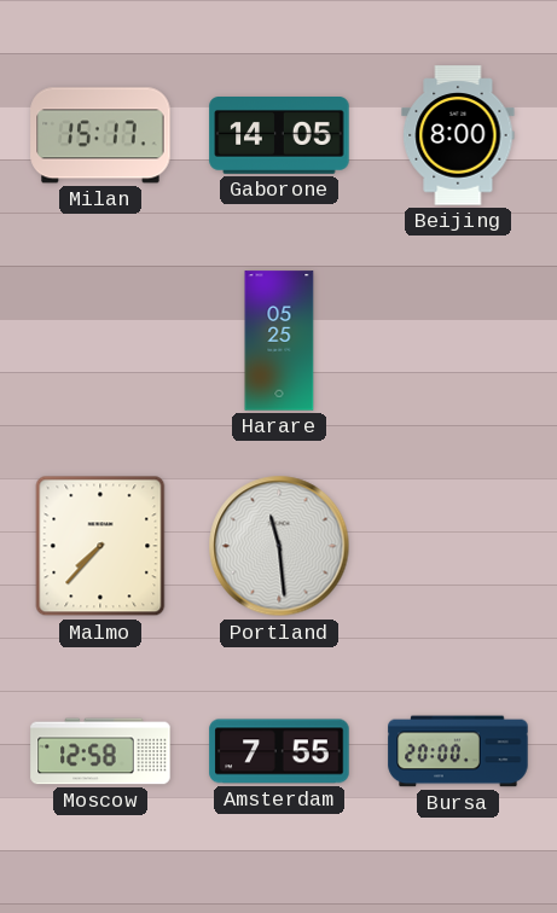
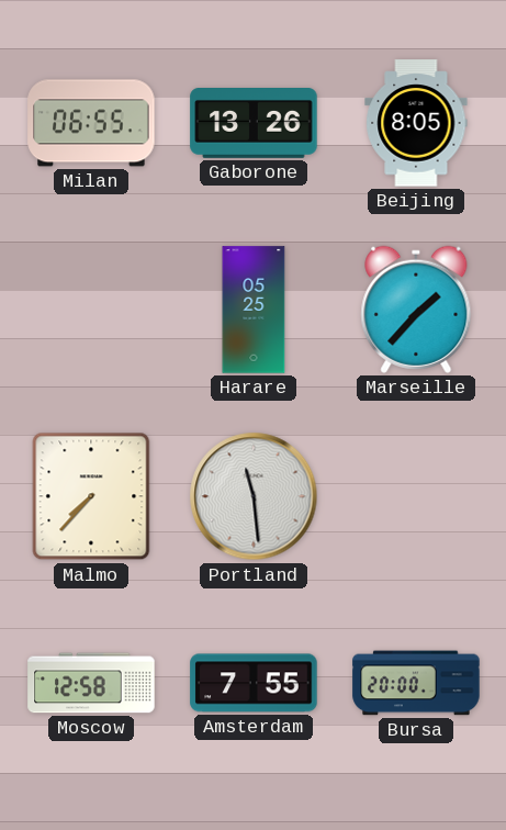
Milan: 15:17 -> 06:55
Gaborone: 14:05 -> 13:26
Beijing: 8:00 -> 8:05
Marseille: none -> 1:37
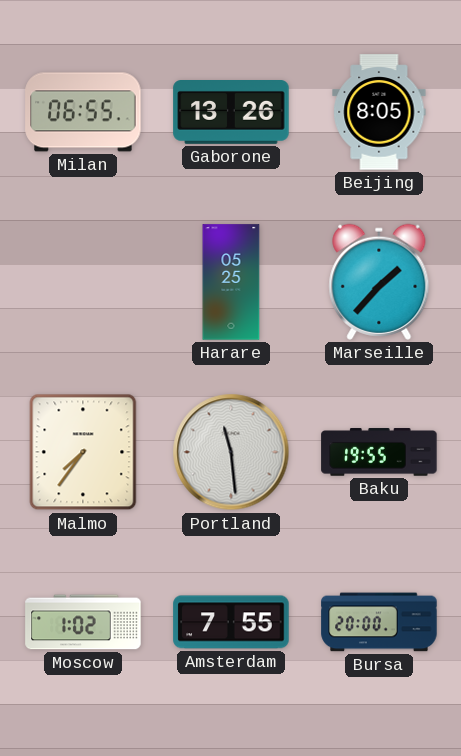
Malmo: 7:37 -> 7:36
Baku: none -> 19:55
Moscow: 12:58 -> 1:02
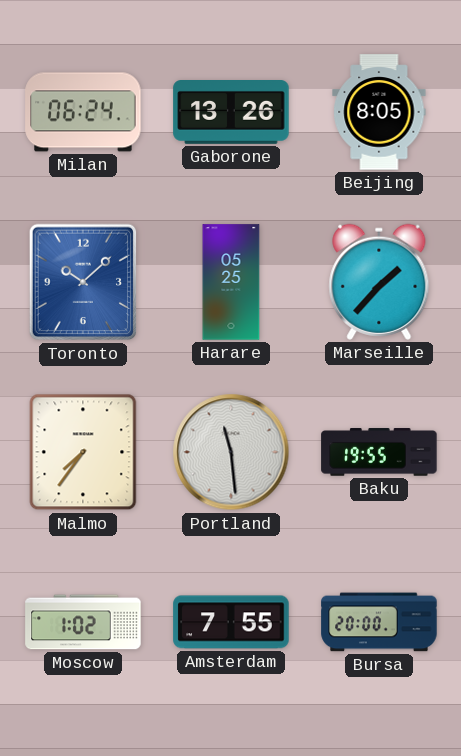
Milan: 06:55 -> 06:24
Toronto: none -> 10:08
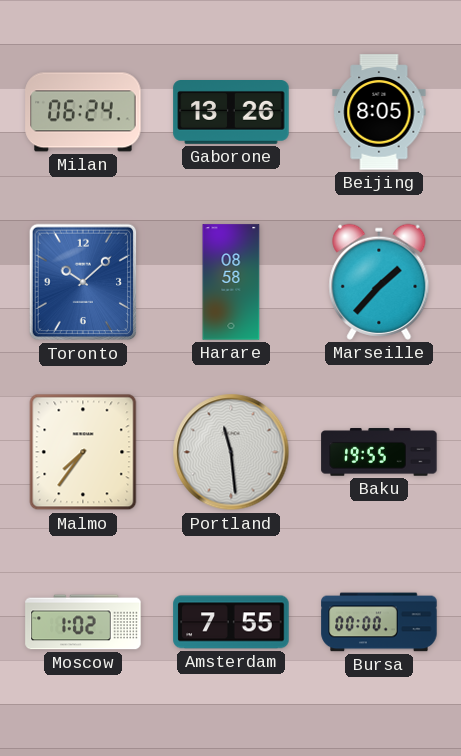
Harare: 05:25 -> 08:58
Bursa: 20:00 -> 00:00
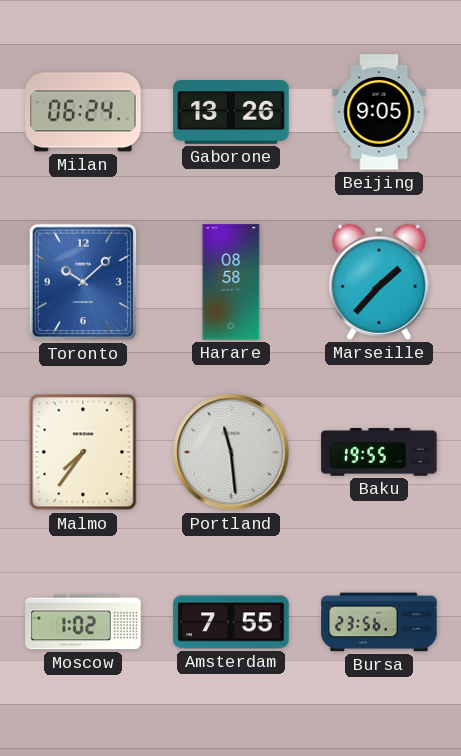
Beijing: 8:05 -> 9:05
Bursa: 00:00 -> 23:56
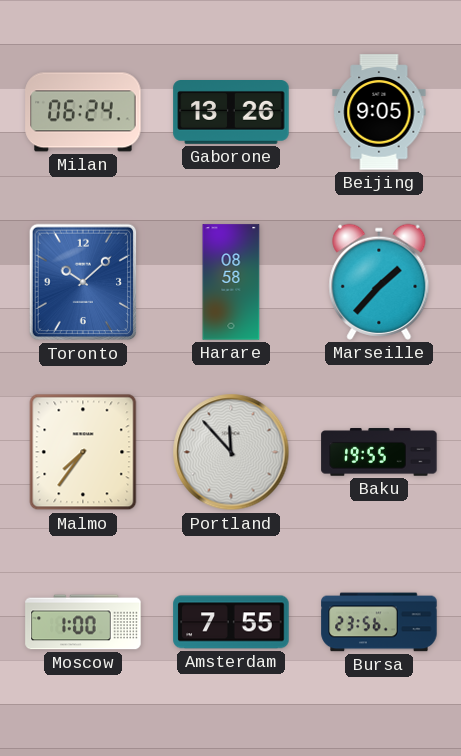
Portland: 11:29 -> 11:53
Moscow: 1:02 -> 1:00
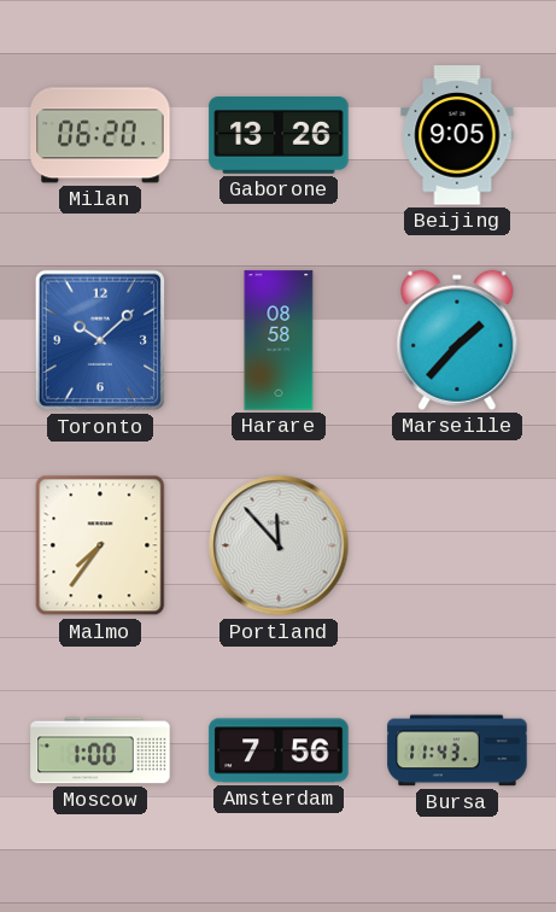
Milan: 06:24 -> 06:20
Baku: 19:55 -> none
Amsterdam: 7:55 -> 7:56
Bursa: 23:56 -> 11:43
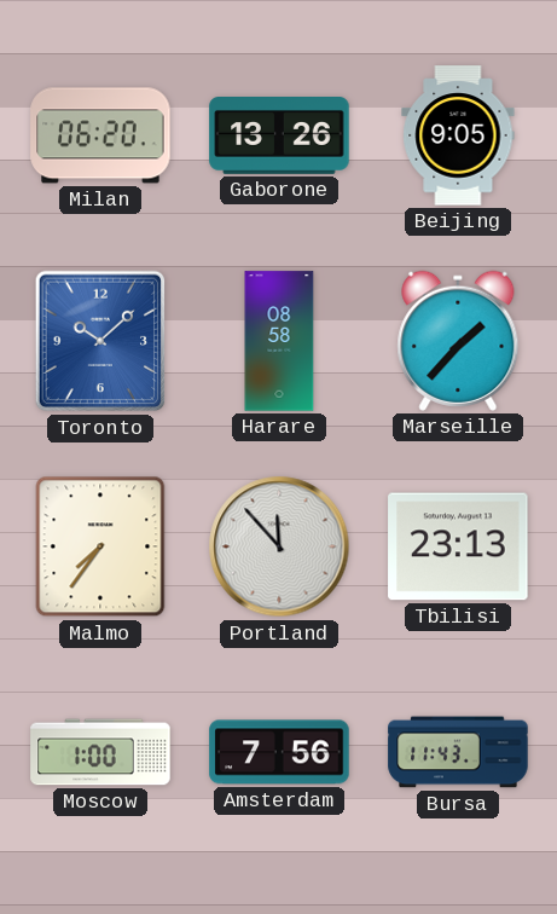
Tbilisi: none -> 23:13
